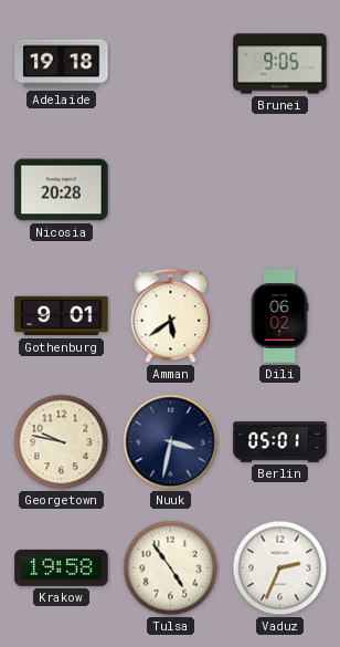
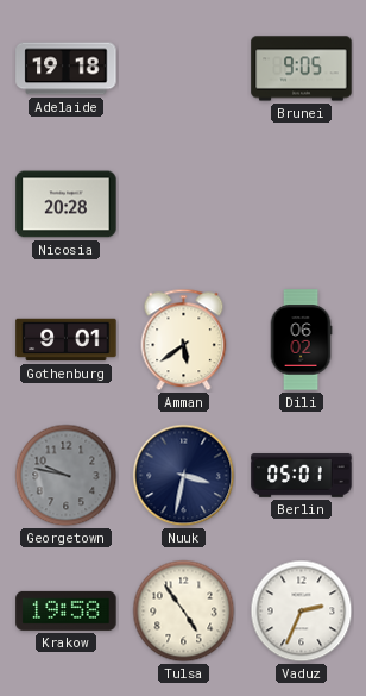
Georgetown dial: cream -> grey
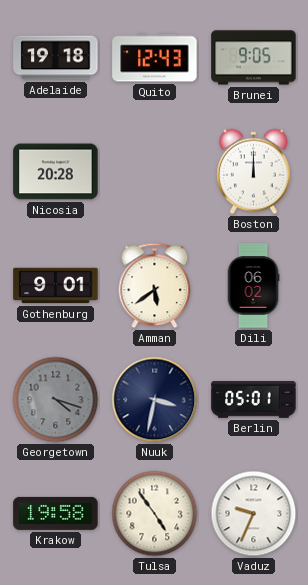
Quito: none -> 12:43
Boston: none -> 12:00
Georgetown: 9:47 -> 4:18
Vaduz: 2:34 -> 9:34
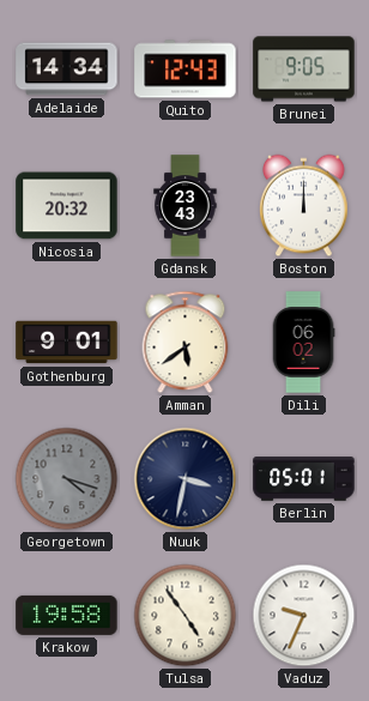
Adelaide: 19:18 -> 14:34
Nicosia: 20:28 -> 20:32
Gdansk: none -> 23:43
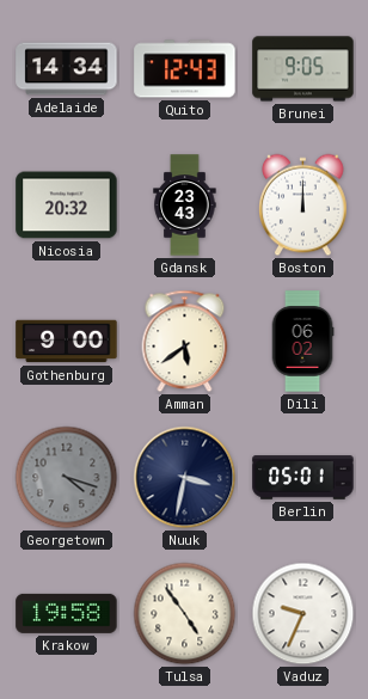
Gothenburg: 9:01 -> 9:00
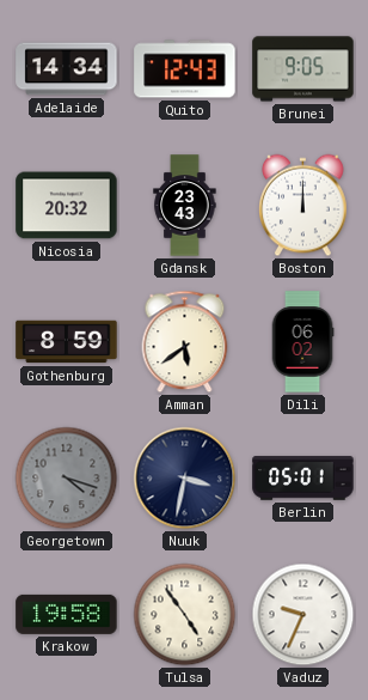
Gothenburg: 9:00 -> 8:59
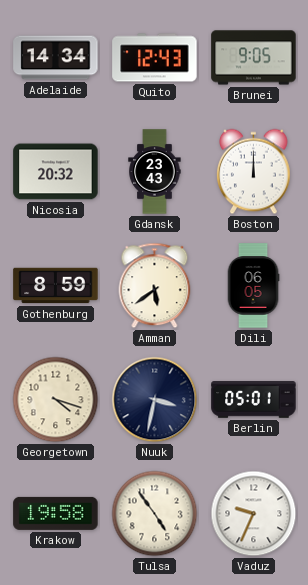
Dili: 06:02 -> 06:05
Georgetown dial: grey -> cream
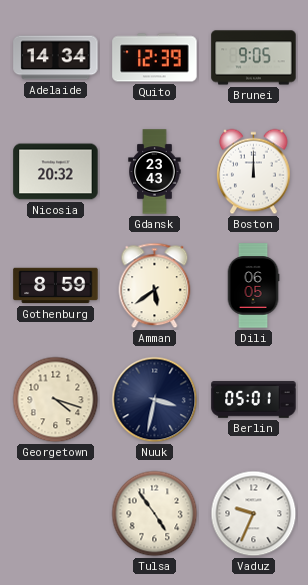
Quito: 12:43 -> 12:39
Krakow: 19:58 -> none
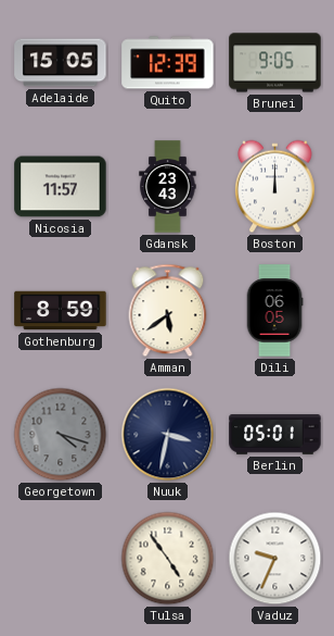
Adelaide: 14:34 -> 15:05
Nicosia: 20:32 -> 11:57
Georgetown dial: cream -> grey
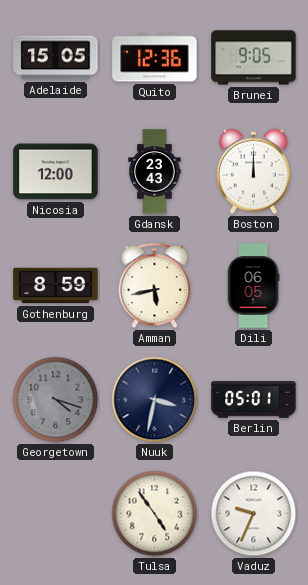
Quito: 12:39 -> 12:36
Nicosia: 11:57 -> 12:00
Amman: 5:39 -> 5:43
